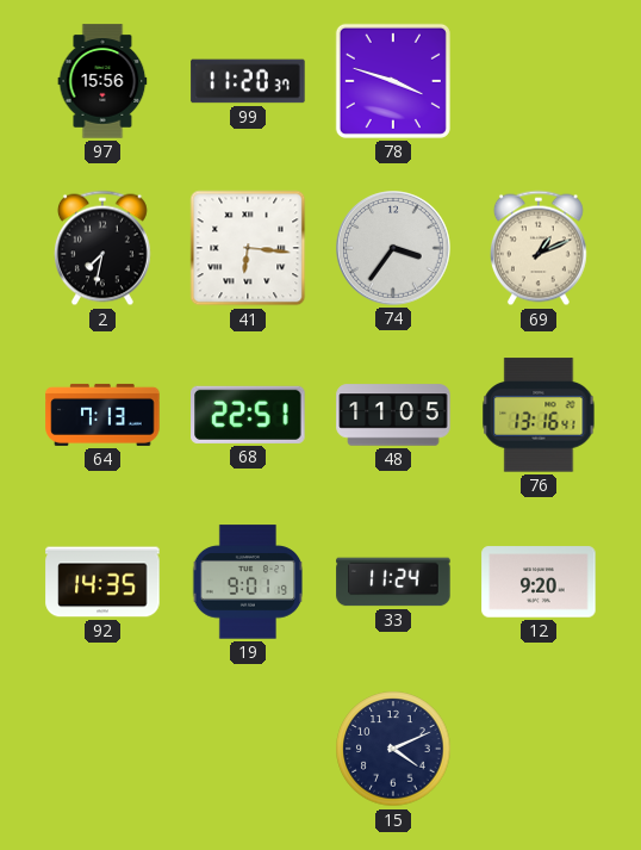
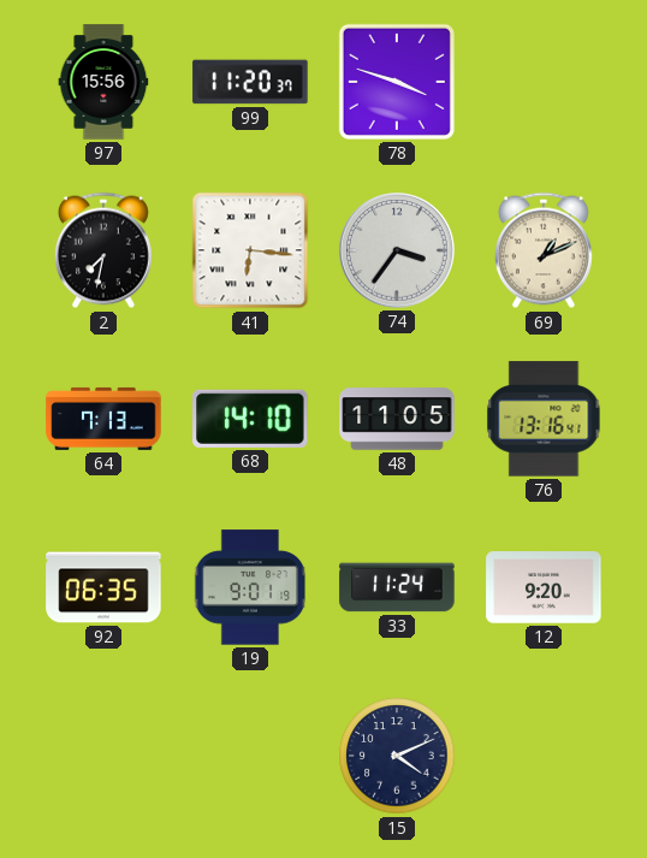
68: 22:51 -> 14:10
92: 14:35 -> 06:35
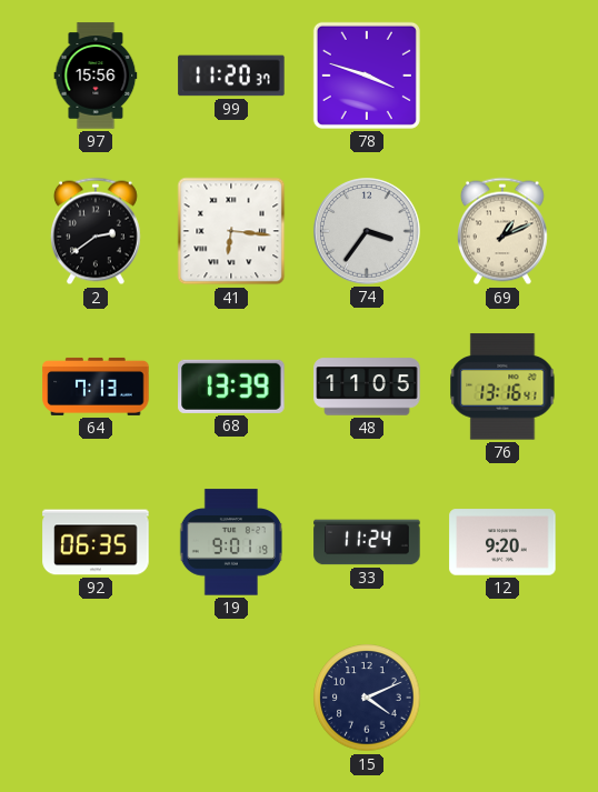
2: 7:32 -> 2:39
68: 14:10 -> 13:39
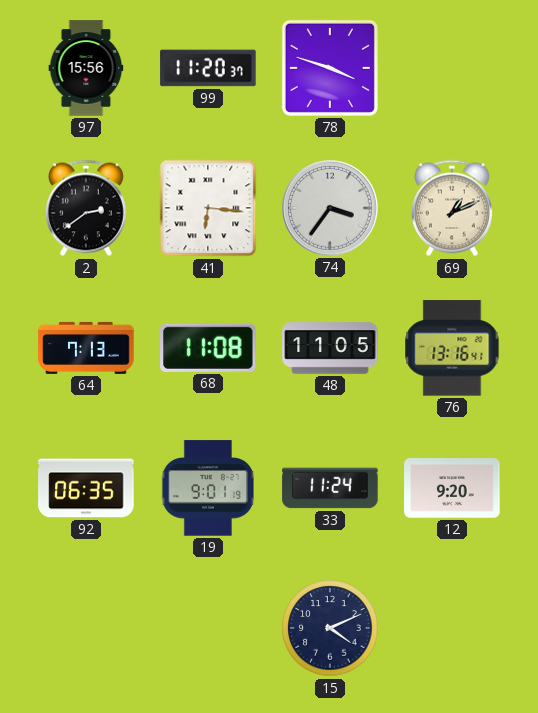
68: 13:39 -> 11:08
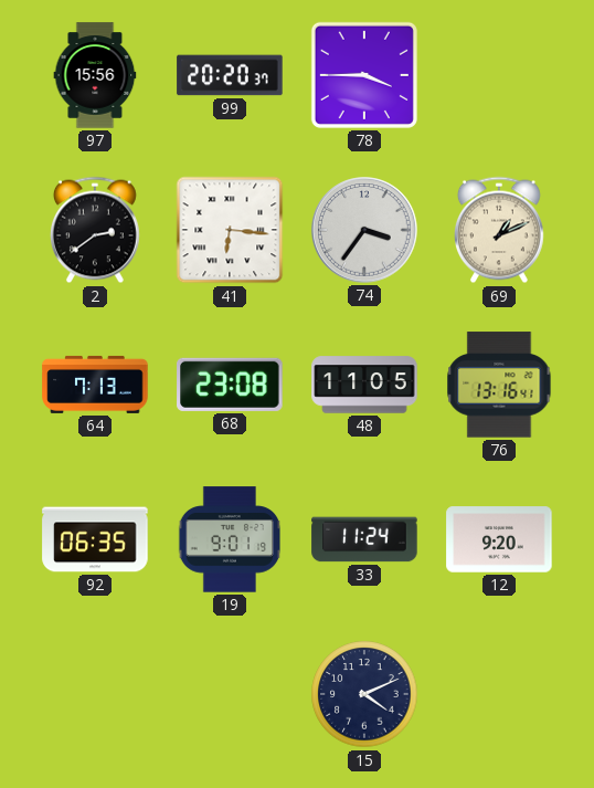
99: 11:20 -> 20:20
78: 3:48 -> 3:45
68: 11:08 -> 23:08
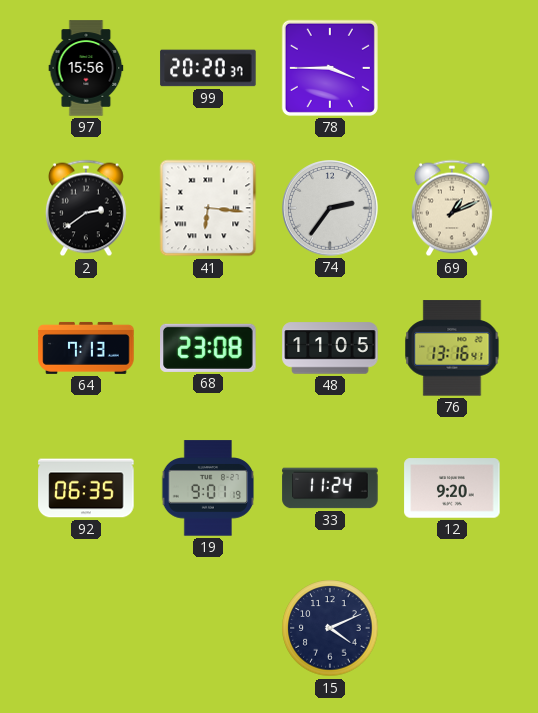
74: 3:36 -> 2:36
